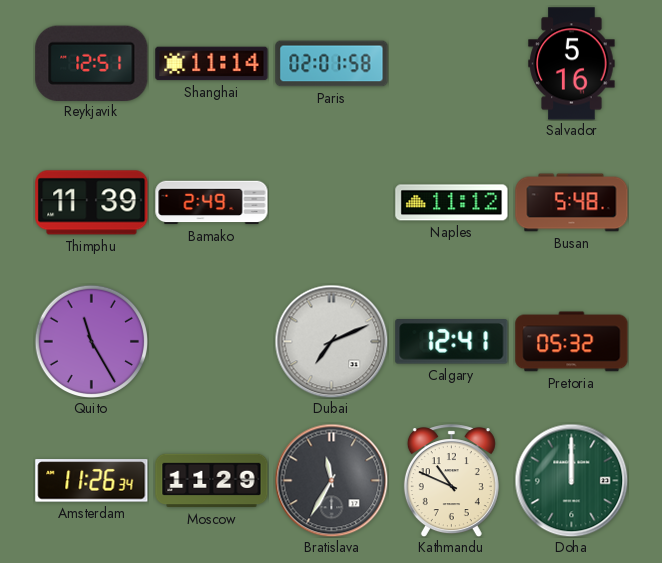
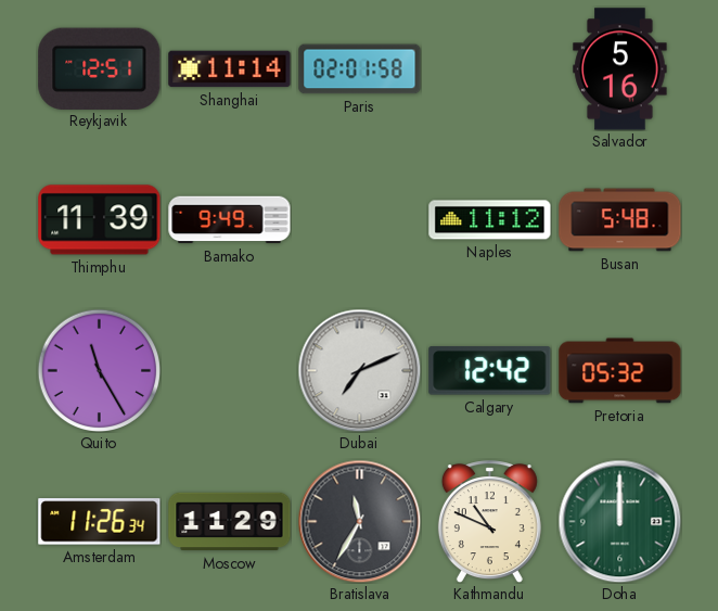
Bamako: 2:49 -> 9:49
Calgary: 12:41 -> 12:42
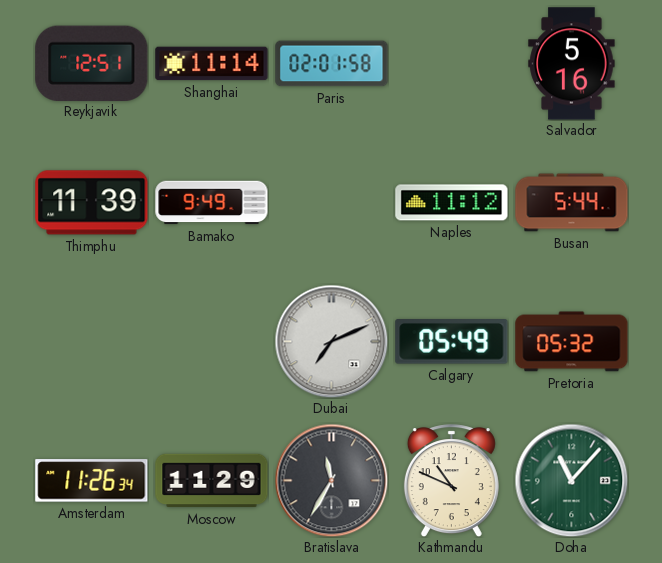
Busan: 5:48 -> 5:44
Quito: 11:25 -> none
Calgary: 12:42 -> 05:49
Doha: 12:00 -> 11:07
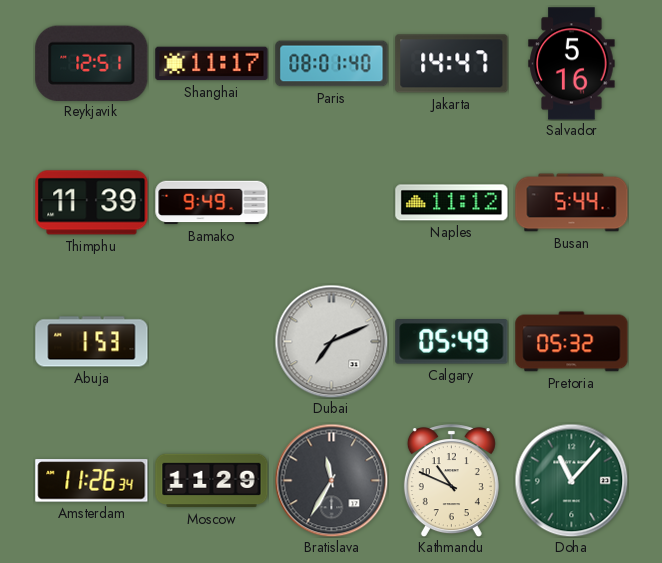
Shanghai: 11:14 -> 11:17
Paris: 02:01 -> 08:01
Jakarta: none -> 14:47
Abuja: none -> 1:53
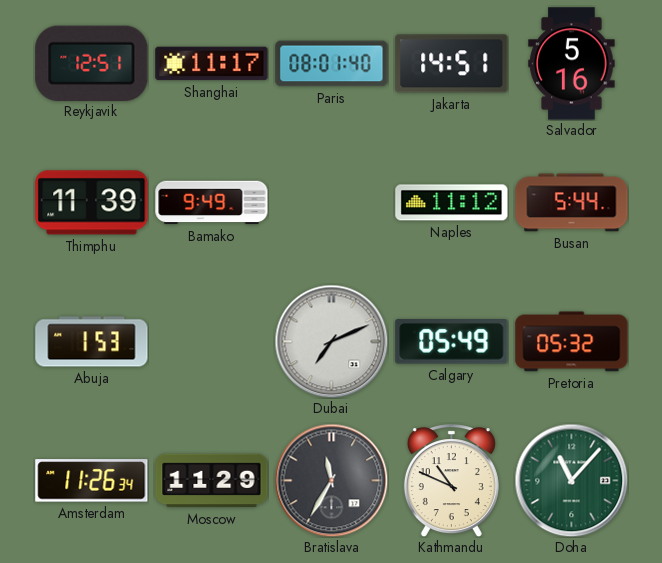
Jakarta: 14:47 -> 14:51
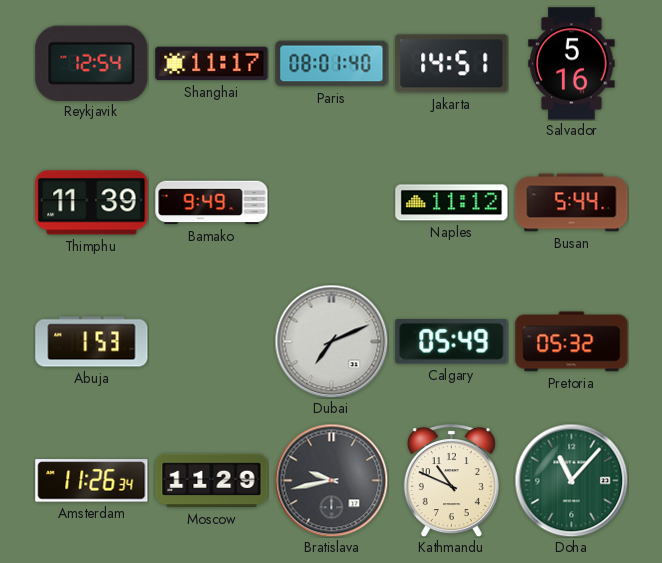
Reykjavik: 12:51 -> 12:54
Bratislava: 11:35 -> 9:43
